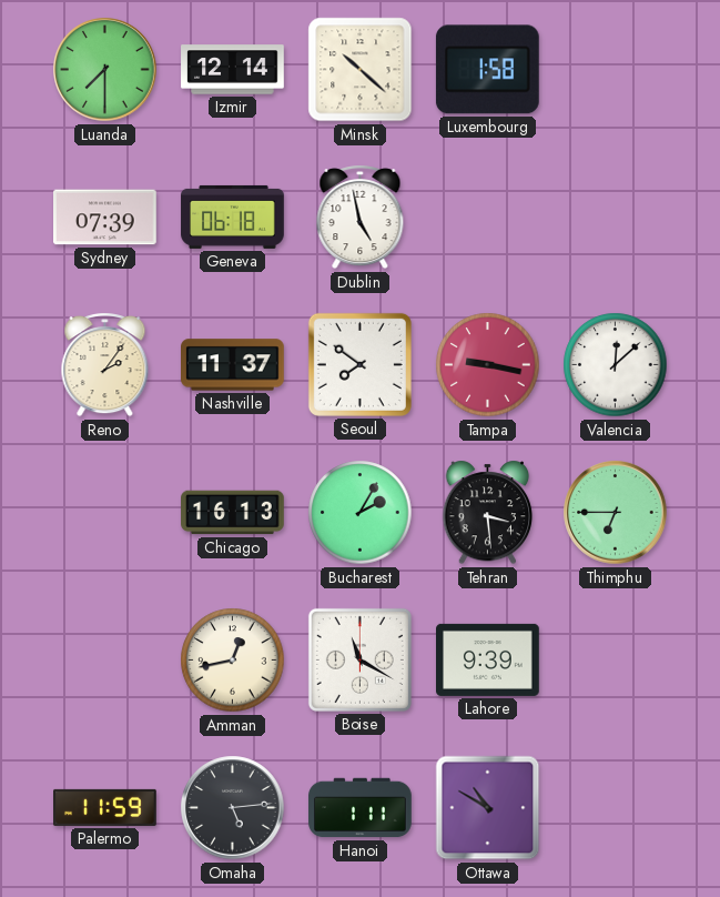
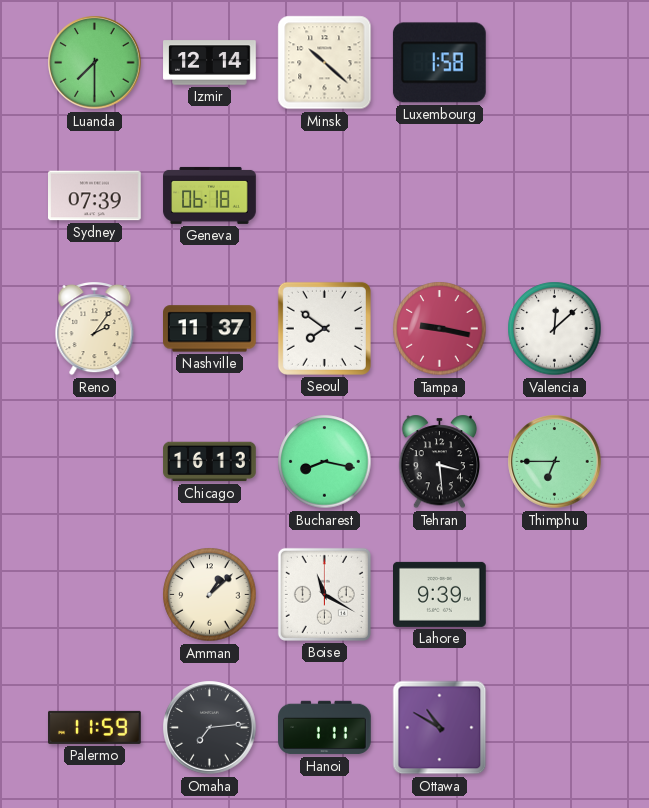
Dublin: 4:58 -> none
Bucharest: 2:05 -> 8:17
Amman: 12:43 -> 1:08
Omaha: 5:14 -> 7:14
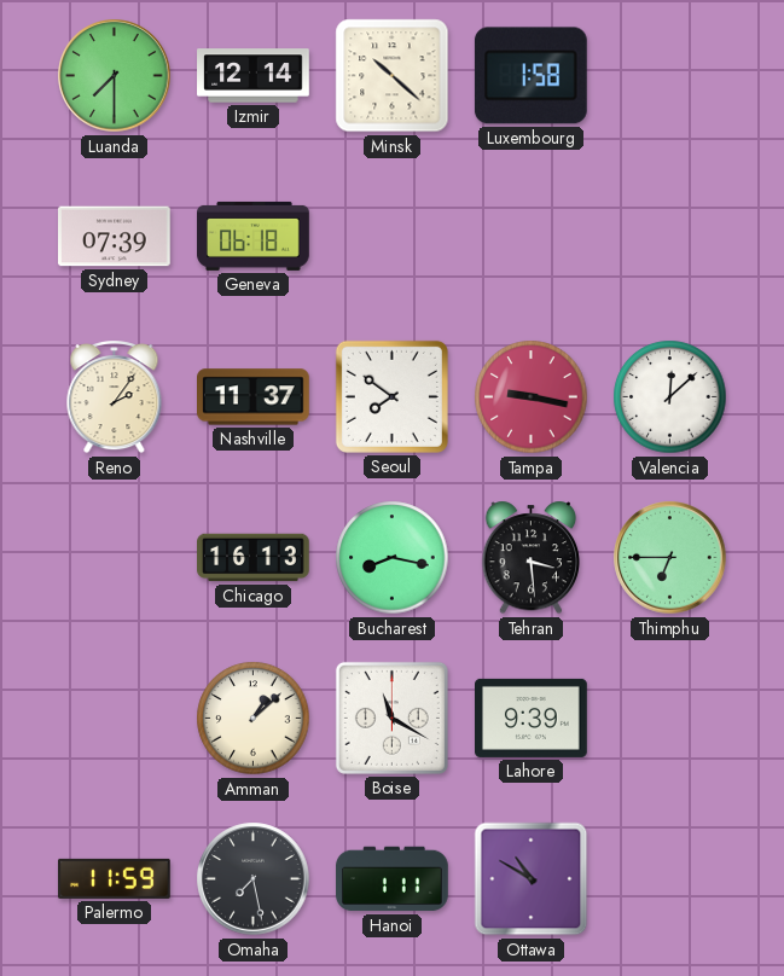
Omaha: 7:14 -> 7:28
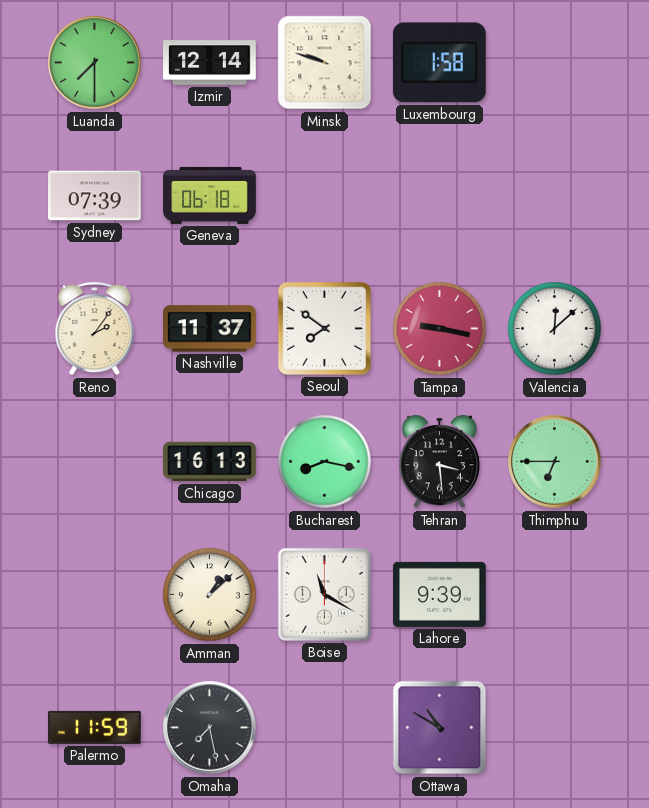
Minsk: 10:22 -> 9:48
Hanoi: 1:11 -> none
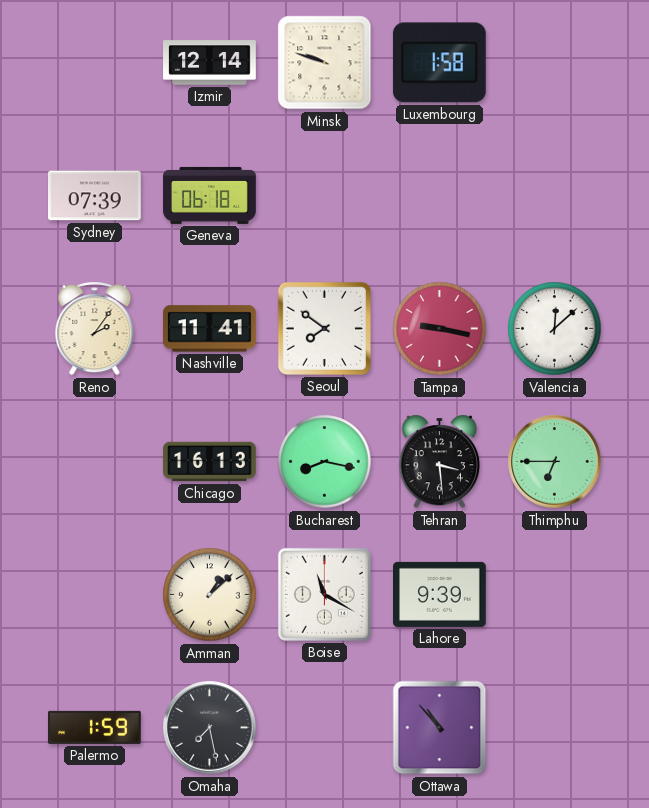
Luanda: 7:30 -> none
Nashville: 11:37 -> 11:41
Palermo: 11:59 -> 1:59
Ottawa: 10:50 -> 10:53
